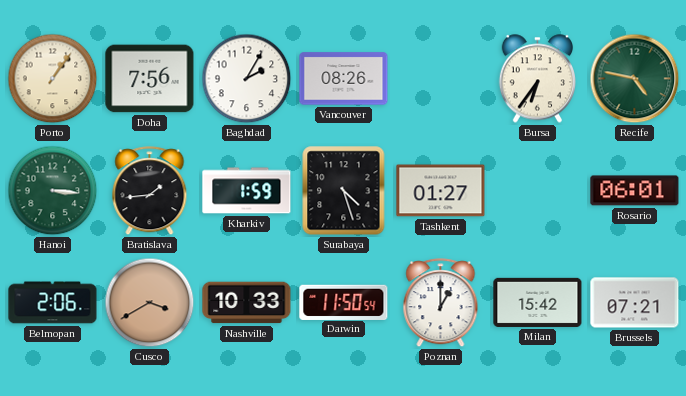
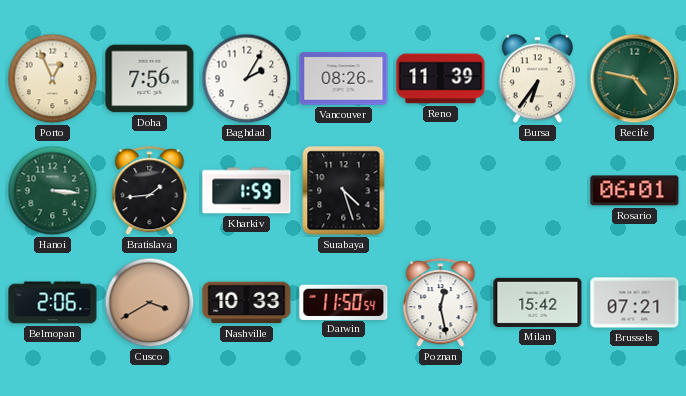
Porto: 1:06 -> 12:56
Reno: none -> 11:39
Tashkent: 01:27 -> none
Poznan: 1:00 -> 12:28
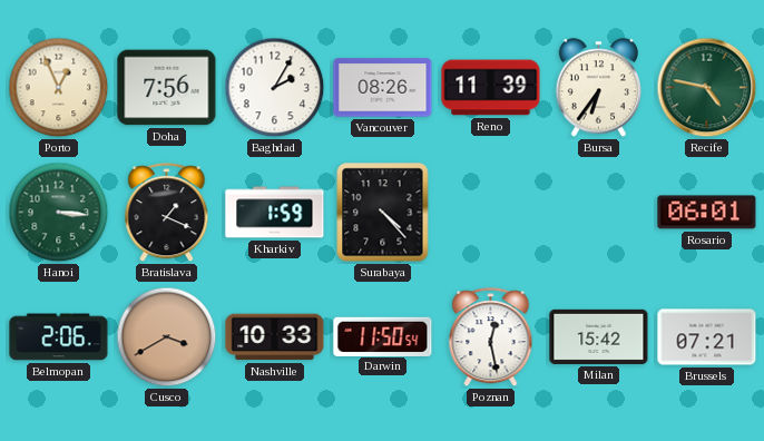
Bratislava: 1:44 -> 1:19
Surabaya: 4:27 -> 4:23
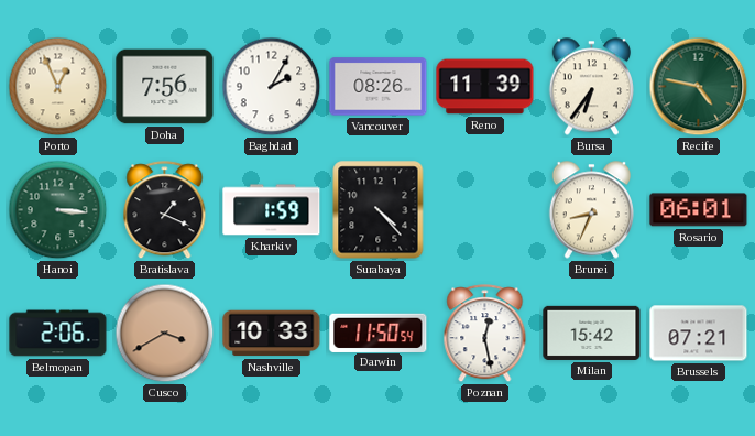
Brunei: none -> 8:34
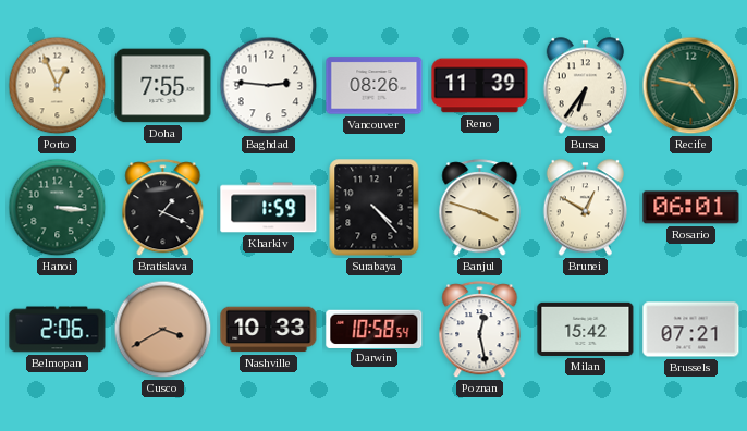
Doha: 7:56 -> 7:55
Baghdad: 2:05 -> 2:46
Banjul: none -> 3:48
Brunei: 8:34 -> 12:50
Darwin: 11:50 -> 10:58
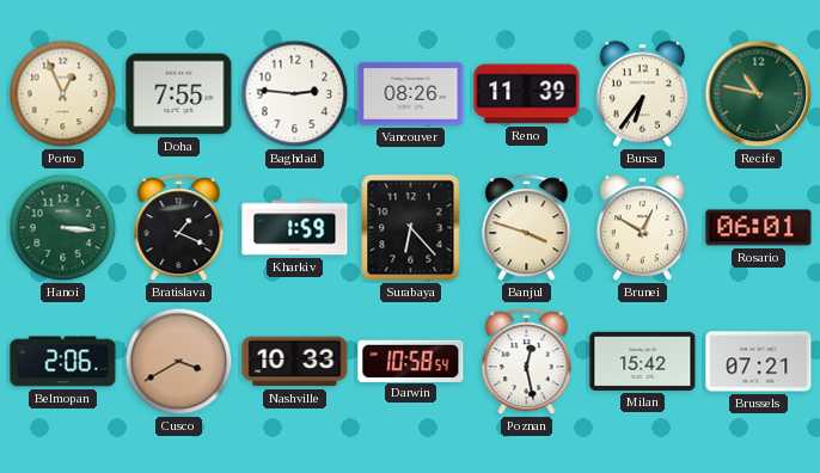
Recife: 4:47 -> 10:47
Surabaya: 4:23 -> 6:23
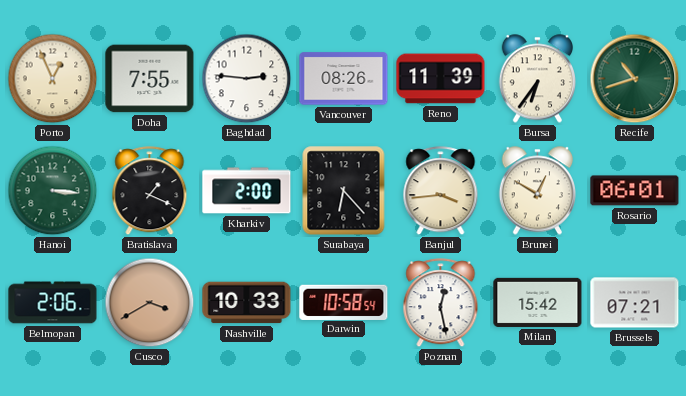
Recife: 10:47 -> 10:42
Kharkiv: 1:59 -> 2:00
Banjul: 3:48 -> 3:44
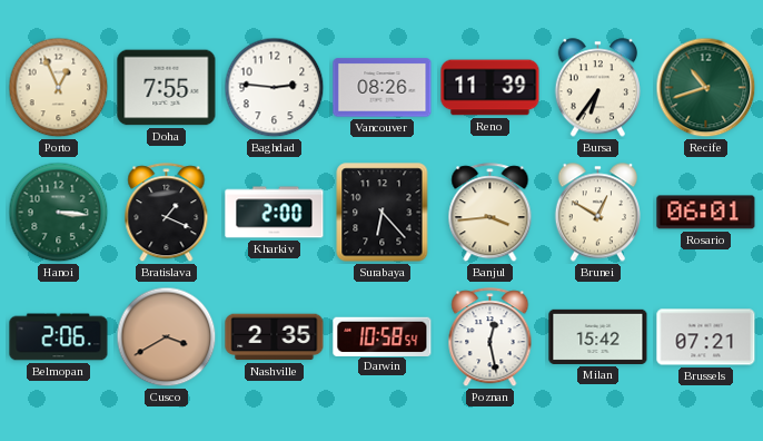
Nashville: 10:33 -> 2:35
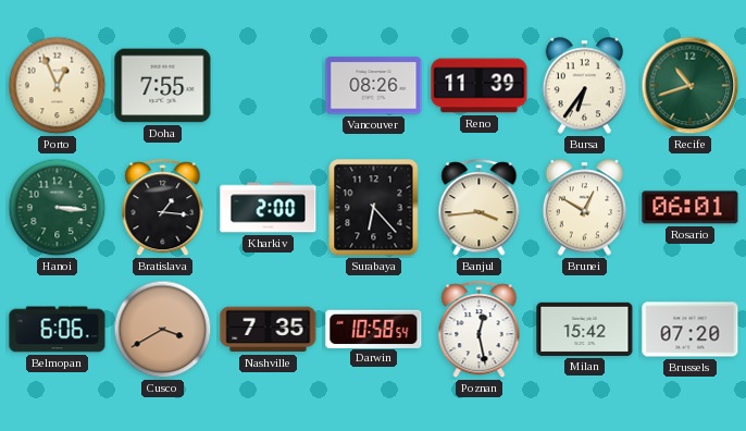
Baghdad: 2:46 -> none
Bratislava: 1:19 -> 1:16
Belmopan: 2:06 -> 6:06
Nashville: 2:35 -> 7:35
Brussels: 07:21 -> 07:20
